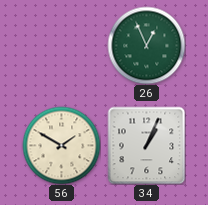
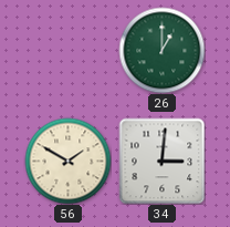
26: 12:56 -> 1:00
34: 1:04 -> 3:01
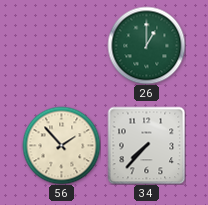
56: 1:50 -> 1:53
34: 3:01 -> 7:37
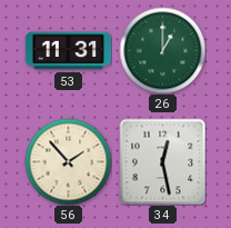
53: none -> 11:31
34: 7:37 -> 12:28
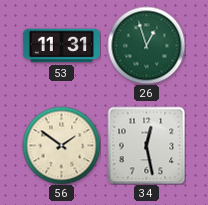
26: 1:00 -> 12:57
56: 1:53 -> 1:51
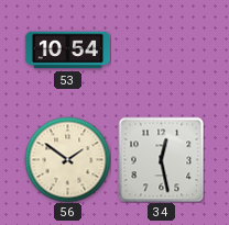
53: 11:31 -> 10:54
26: 12:57 -> none
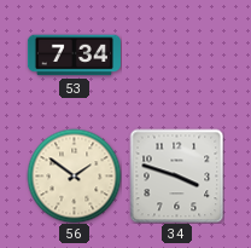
53: 10:54 -> 7:34
34: 12:28 -> 3:48
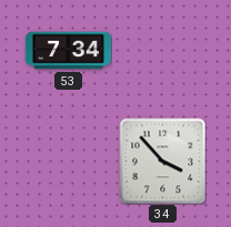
56: 1:51 -> none
34: 3:48 -> 3:53
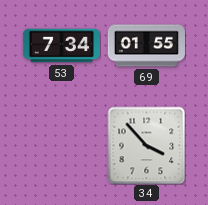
69: none -> 01:55
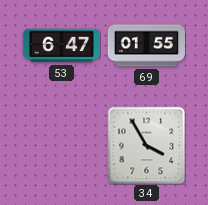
53: 7:34 -> 6:47
34: 3:53 -> 3:55
